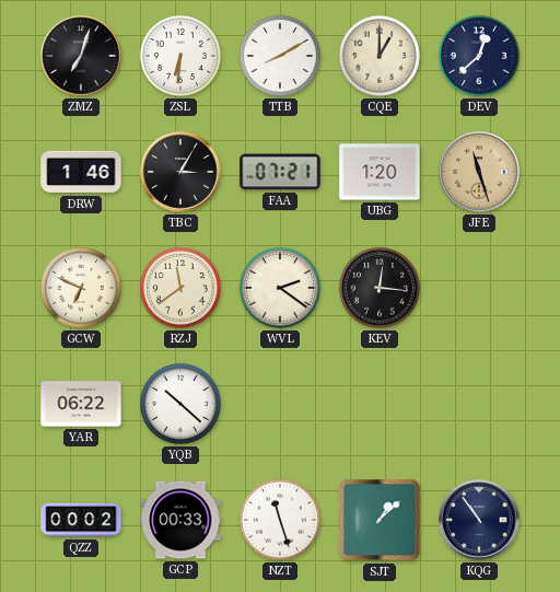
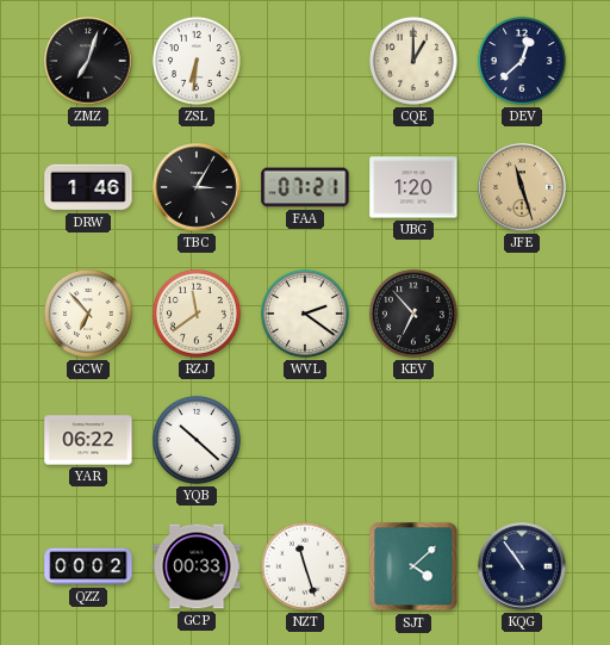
TTB: 8:10 -> none
GCW: 6:49 -> 6:53
KEV: 12:16 -> 6:53
SJT: 1:08 -> 4:08
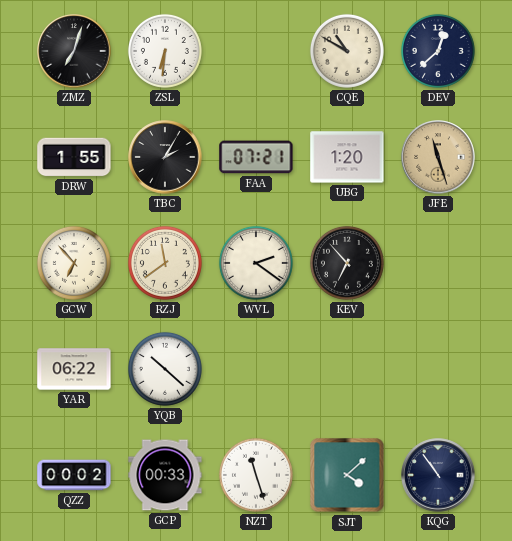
CQE: 1:00 -> 10:50
DRW: 1:46 -> 1:55
TBC: 3:05 -> 2:05
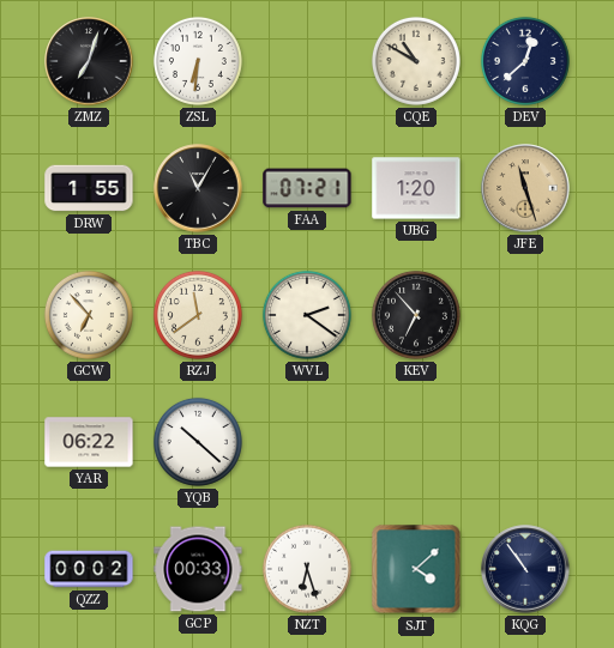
TBC: 2:05 -> 11:05
NZT: 11:27 -> 6:27
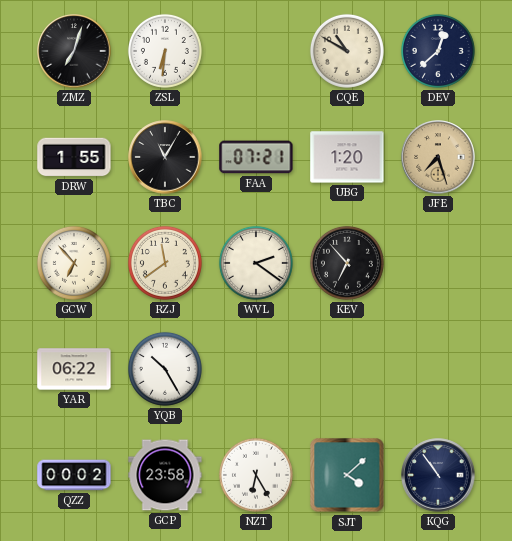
JFE: 11:27 -> 7:27
YQB: 10:22 -> 10:25
GCP: 00:33 -> 23:58
NZT: 6:27 -> 6:25
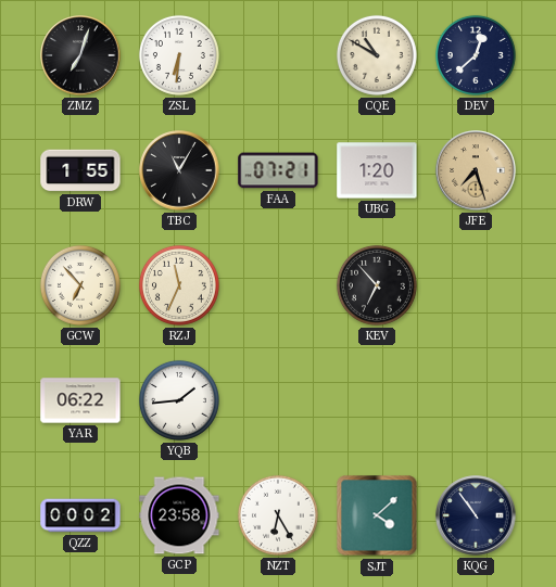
RZJ: 11:39 -> 11:34
WVL: 2:21 -> none
YQB: 10:25 -> 1:44
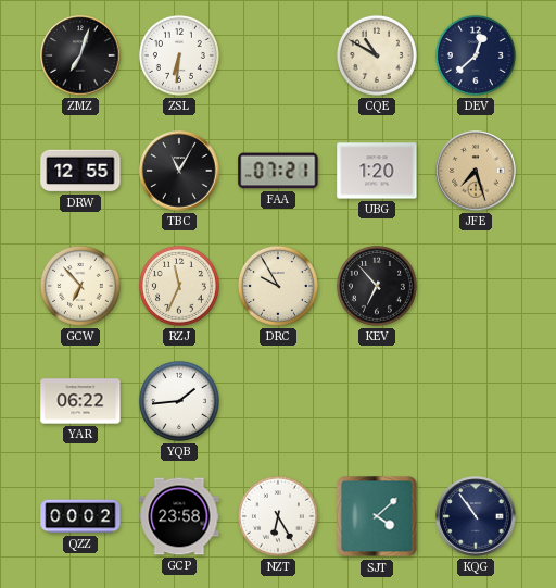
DRW: 1:55 -> 12:55
DRC: none -> 9:55
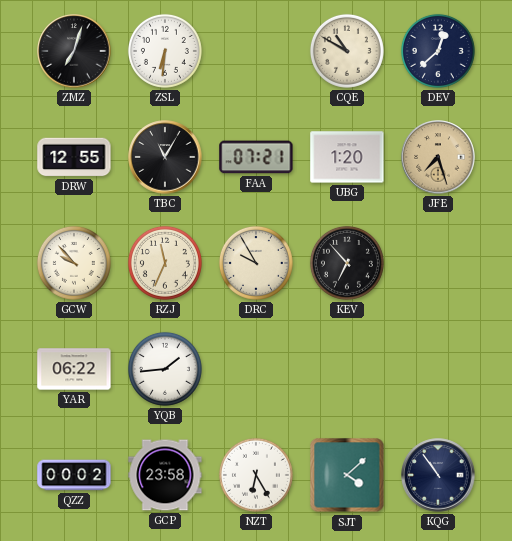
GCW: 6:53 -> 9:53
